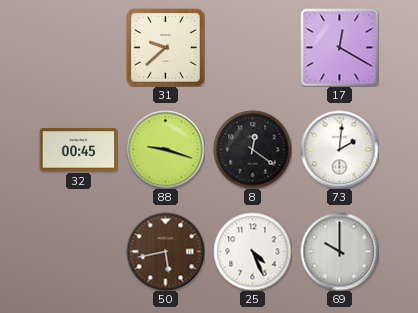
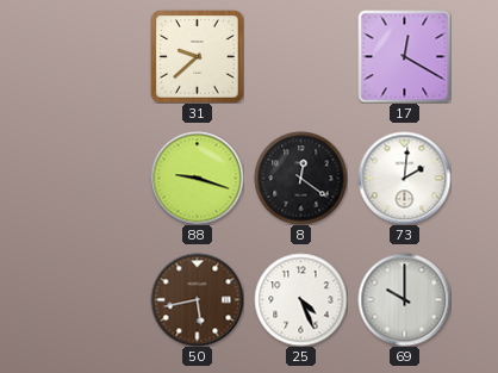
32: 00:45 -> none
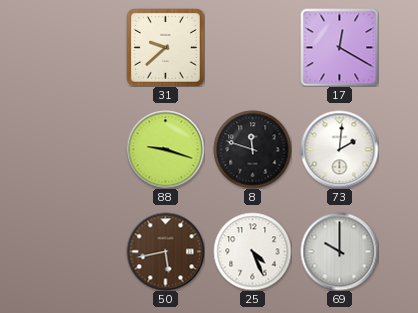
8: 12:21 -> 11:48
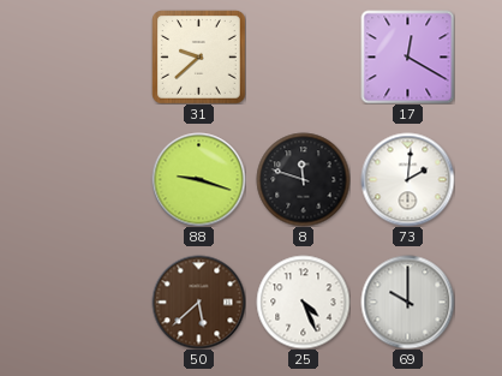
50: 5:43 -> 5:38
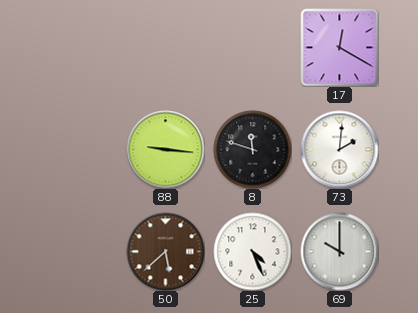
31: 9:38 -> none
88: 9:18 -> 9:16
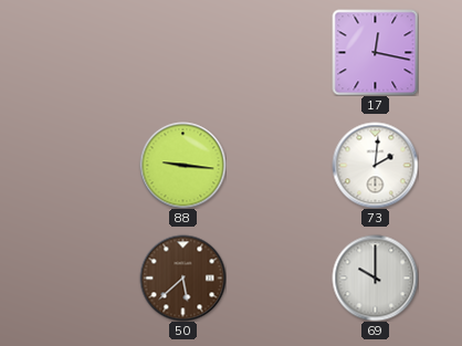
17: 12:20 -> 12:17
8: 11:48 -> none
25: 4:26 -> none
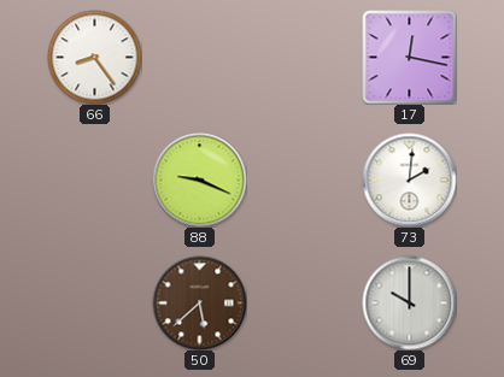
66: none -> 8:24
88: 9:16 -> 9:19
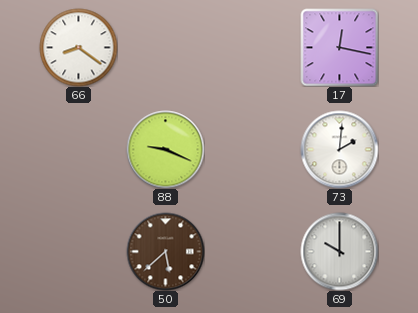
66: 8:24 -> 8:21
